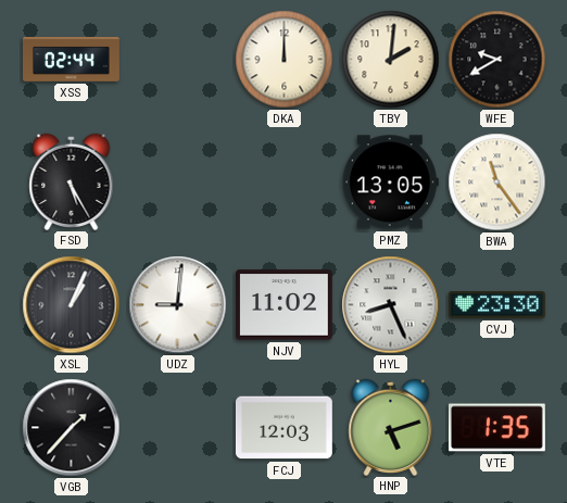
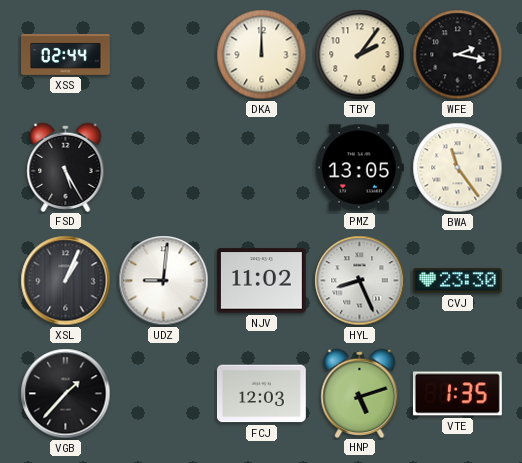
TBY: 2:01 -> 2:06
WFE: 9:40 -> 2:17
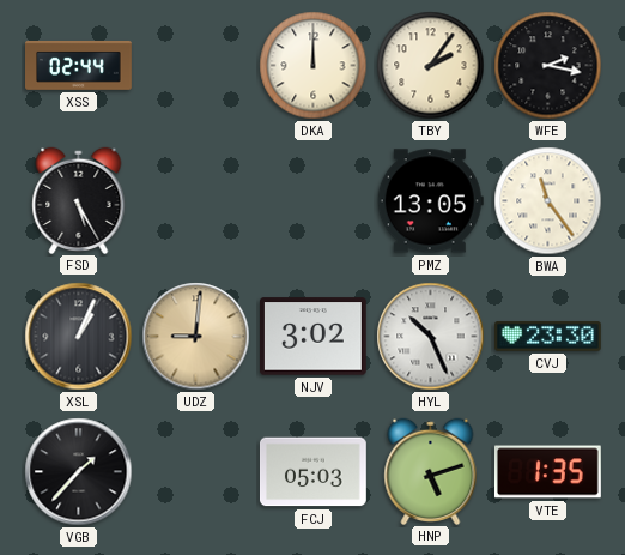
UDZ dial: white -> champagne
NJV: 11:02 -> 3:02
HYL: 8:26 -> 10:26
FCJ: 12:03 -> 05:03
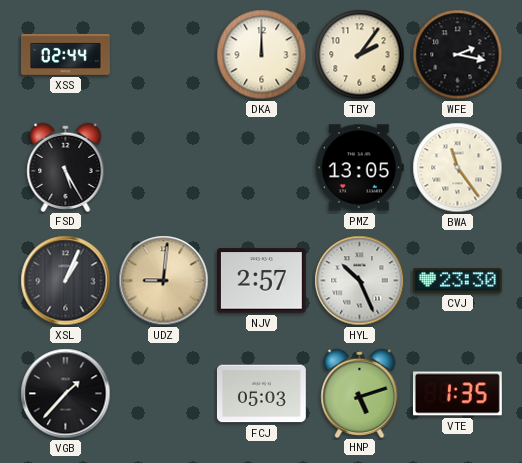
NJV: 3:02 -> 2:57
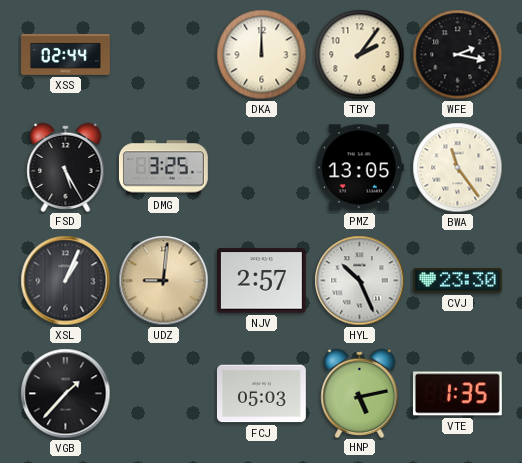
DMG: none -> 3:25
HNP: 5:12 -> 5:13
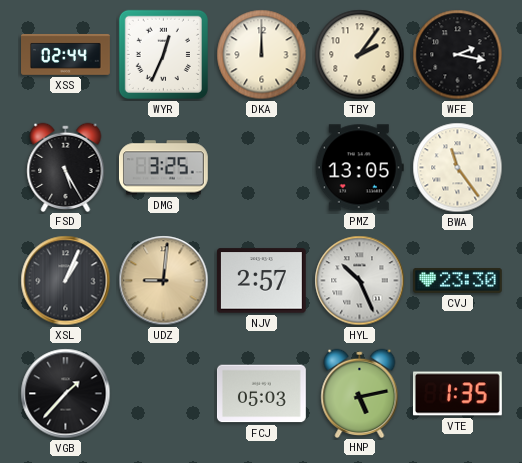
WYR: none -> 12:34
